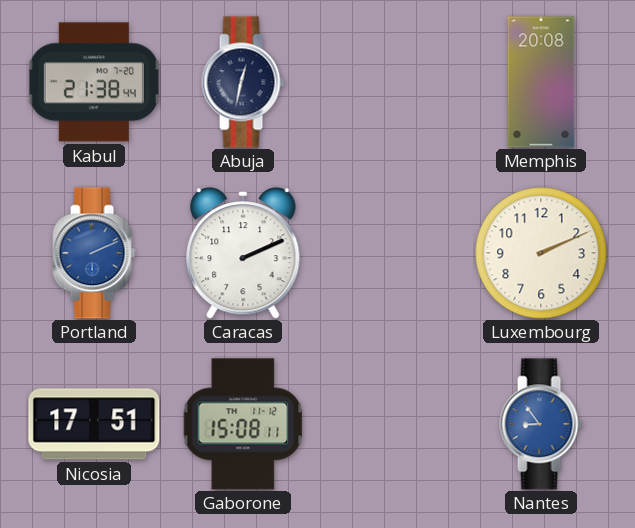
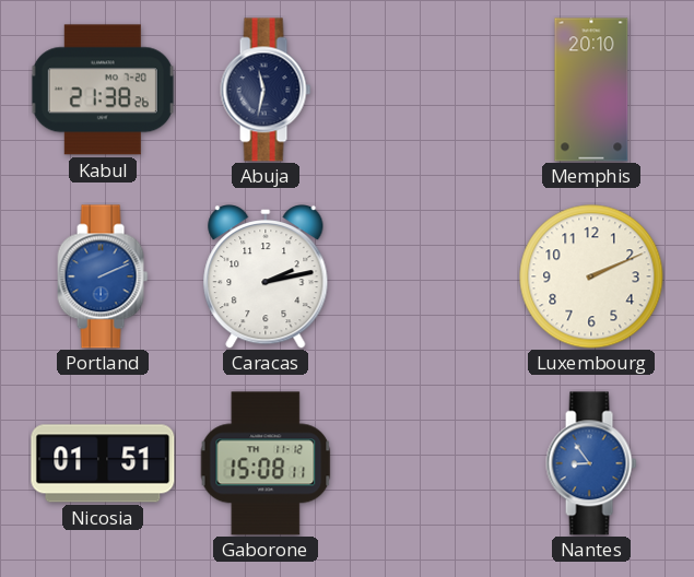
Kabul: 21:38:44 -> 21:38:26
Abuja: 12:32 -> 11:32
Memphis: 20:08 -> 20:10
Caracas: 2:11 -> 2:13
Nicosia: 17:51 -> 01:51
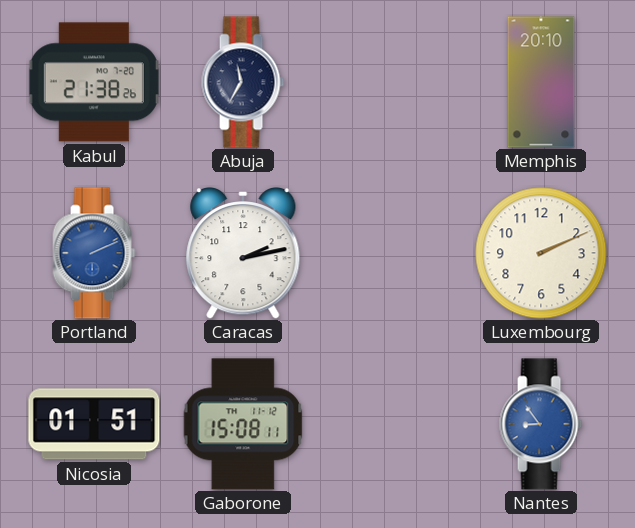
Abuja: 11:32 -> 11:35
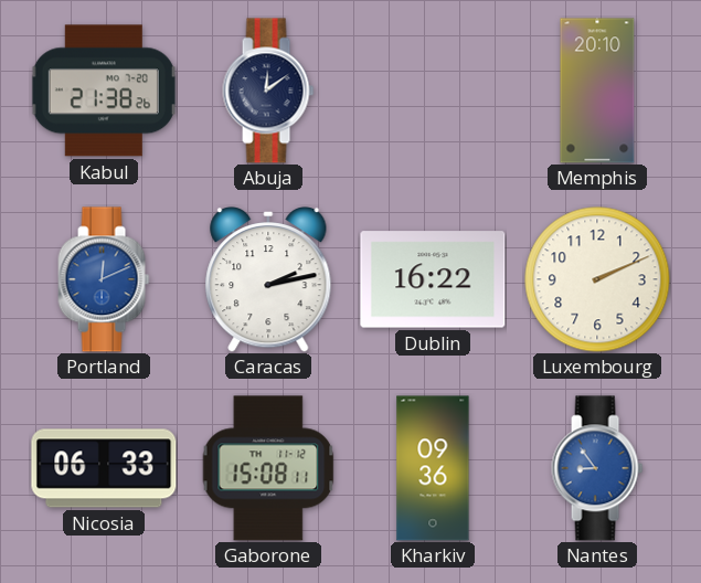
Abuja: 11:35 -> 12:09
Portland: 2:11 -> 12:11
Dublin: none -> 16:22
Nicosia: 01:51 -> 06:33
Kharkiv: none -> 09:36
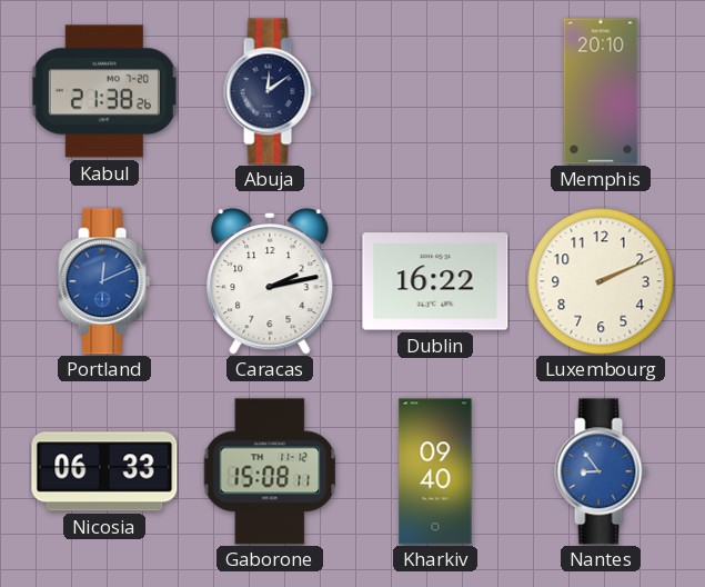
Kharkiv: 09:36 -> 09:40
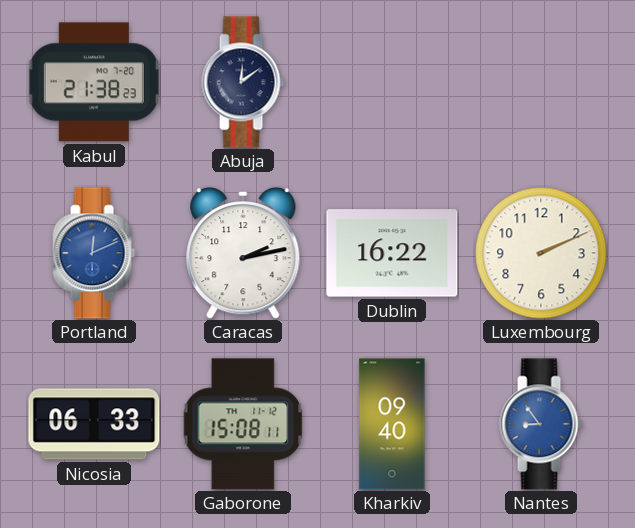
Kabul: 21:38:26 -> 21:38:23
Memphis: 20:10 -> none
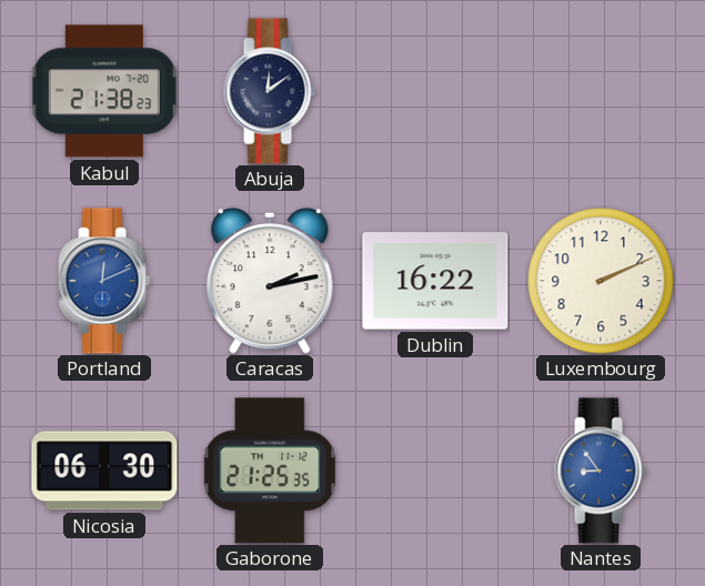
Nicosia: 06:33 -> 06:30
Gaborone: 15:08 -> 21:25
Kharkiv: 09:40 -> none
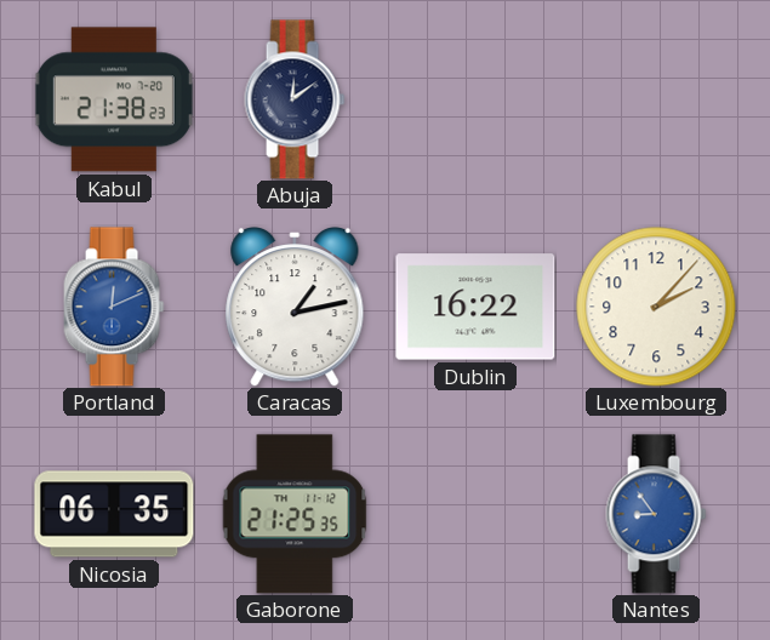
Caracas: 2:13 -> 1:13
Luxembourg: 2:11 -> 2:07
Nicosia: 06:30 -> 06:35
